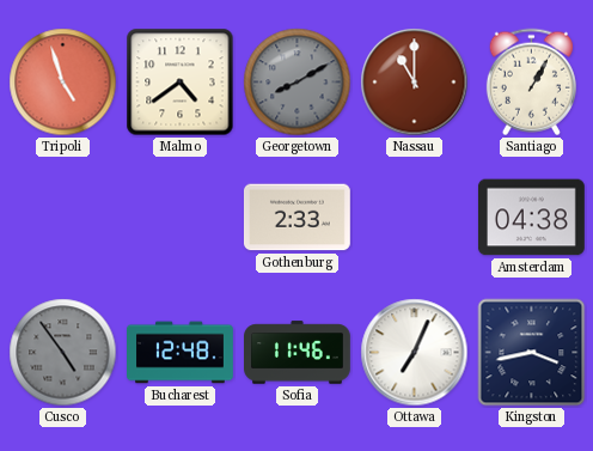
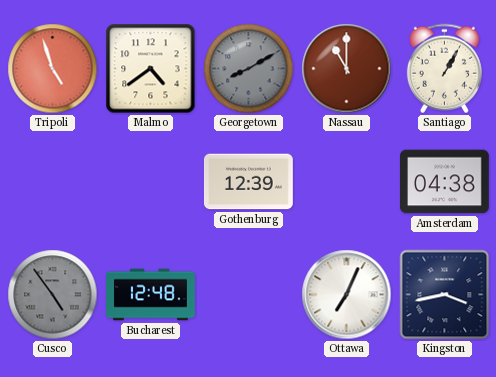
Gothenburg: 2:33 -> 12:39
Sofia: 11:46 -> none
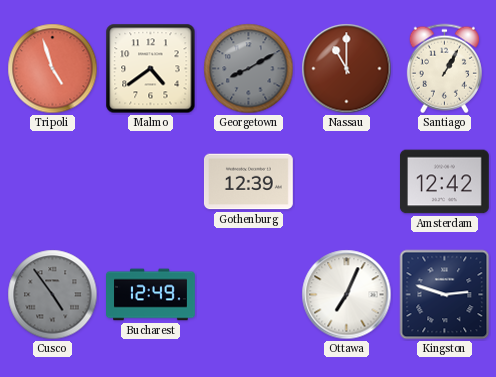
Amsterdam: 04:38 -> 12:42
Bucharest: 12:48 -> 12:49
Kingston: 3:43 -> 2:48
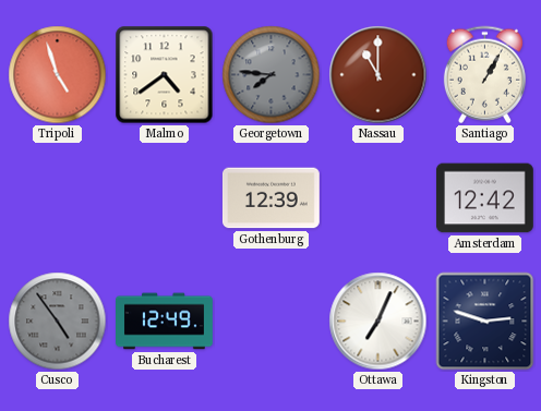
Georgetown: 8:10 -> 7:46
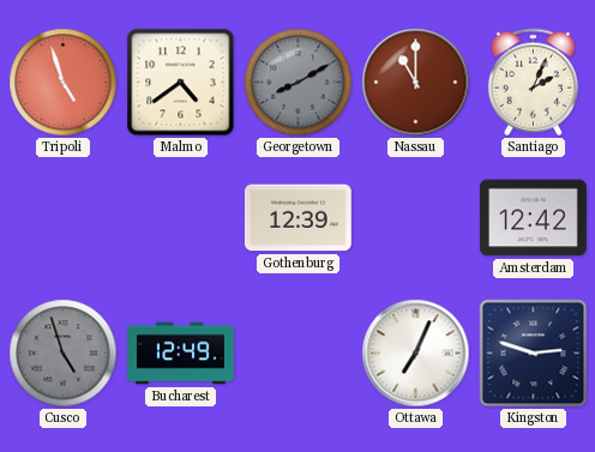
Georgetown: 7:46 -> 8:10
Santiago: 1:05 -> 2:04
Cusco: 4:54 -> 4:57
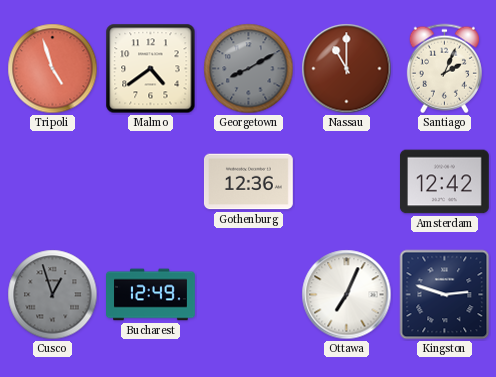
Gothenburg: 12:39 -> 12:36
Cusco: 4:57 -> 12:57
